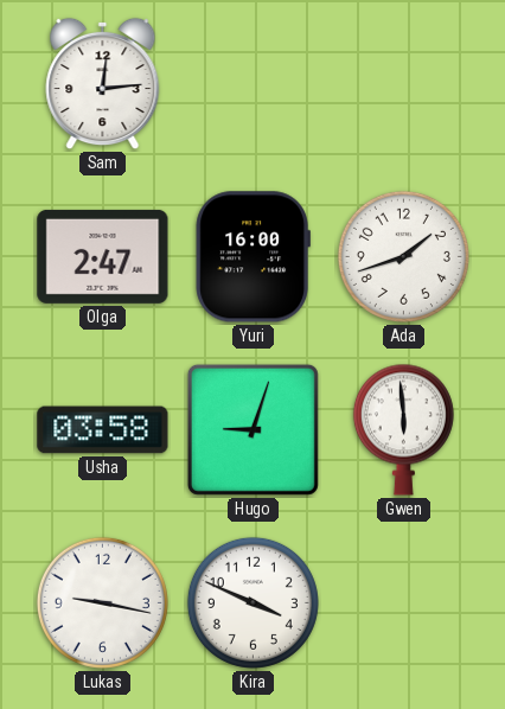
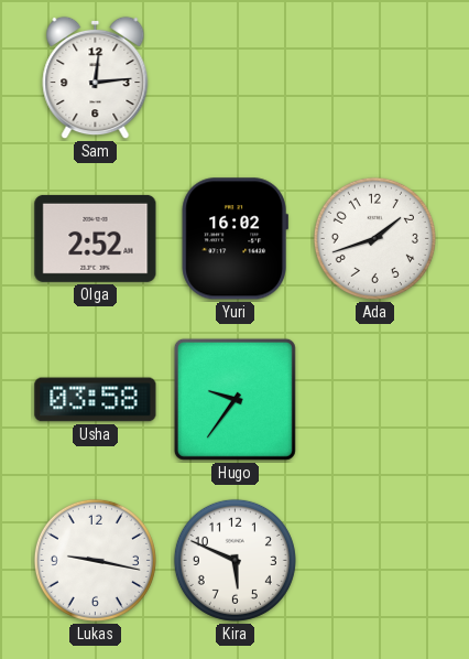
Olga: 2:47 -> 2:52
Yuri: 16:00 -> 16:02
Hugo: 9:03 -> 9:36
Gwen: 5:59 -> none
Kira: 3:49 -> 5:49
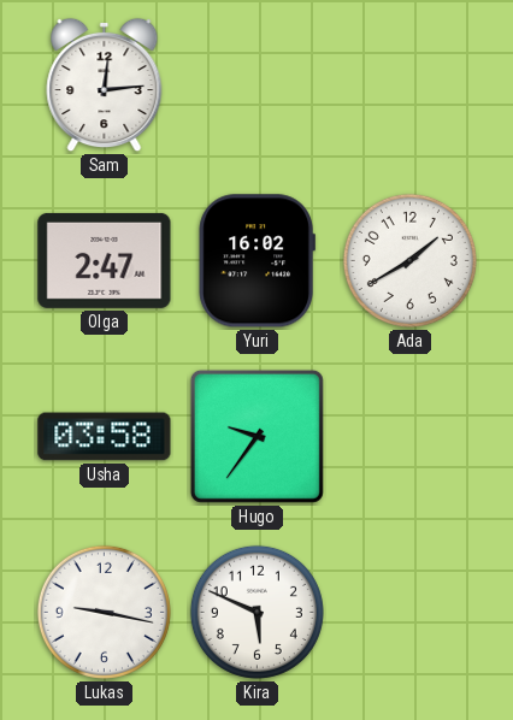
Olga: 2:52 -> 2:47
Ada: 1:42 -> 1:40
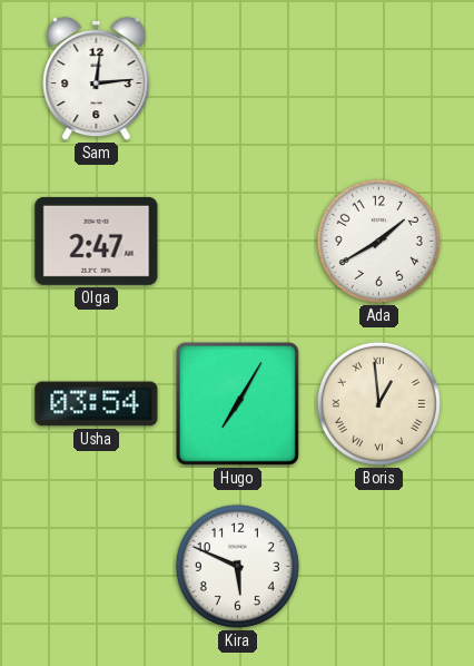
Yuri: 16:02 -> none
Usha: 03:58 -> 03:54
Hugo: 9:36 -> 7:05
Boris: none -> 12:59
Lukas: 9:17 -> none
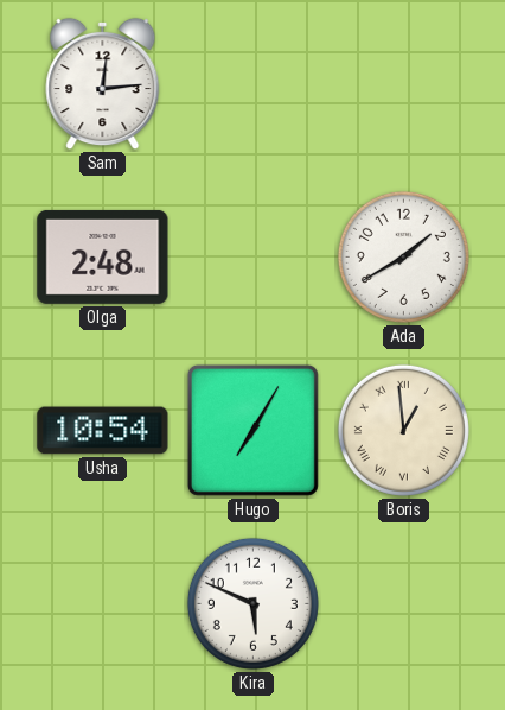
Olga: 2:47 -> 2:48
Usha: 03:54 -> 10:54
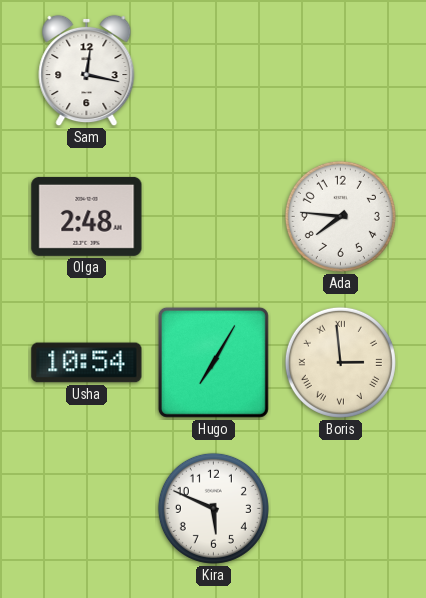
Sam: 12:14 -> 12:17
Ada: 1:40 -> 7:46
Boris: 12:59 -> 2:59
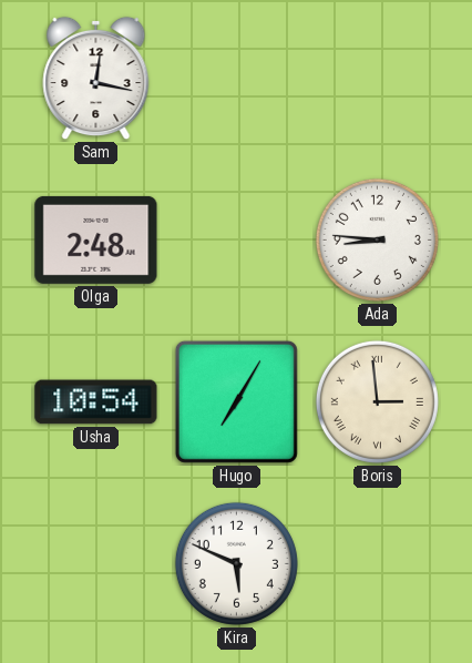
Ada: 7:46 -> 8:46
